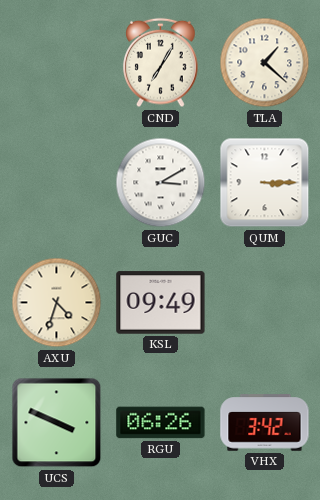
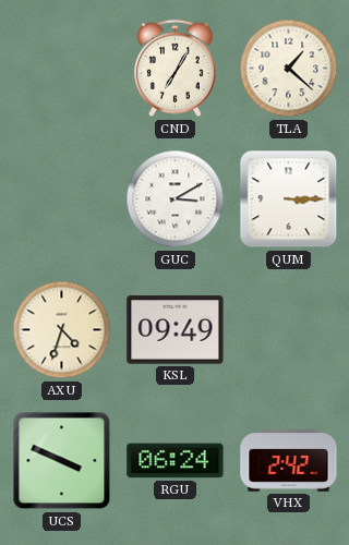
RGU: 06:26 -> 06:24
VHX: 3:42 -> 2:42
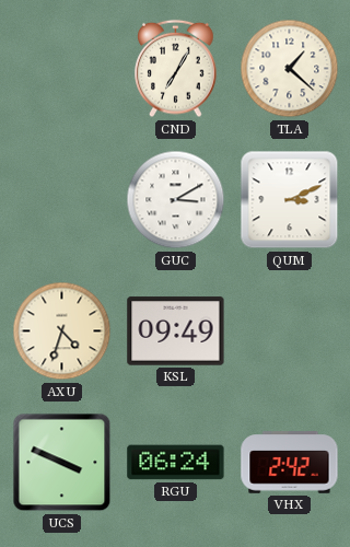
QUM: 3:15 -> 3:11
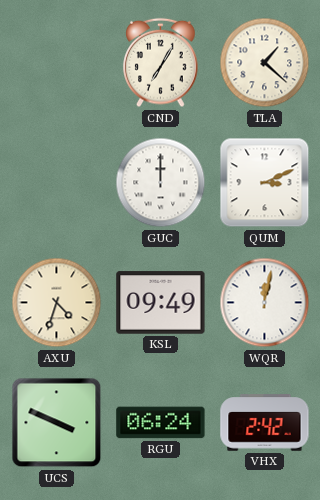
GUC: 3:10 -> 12:00
WQR: none -> 12:02
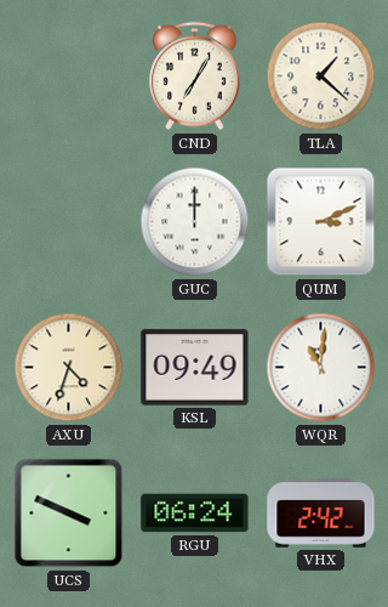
WQR: 12:02 -> 11:01
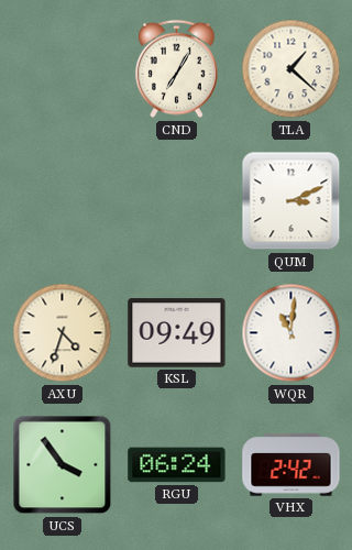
GUC: 12:00 -> none
UCS: 3:49 -> 3:54
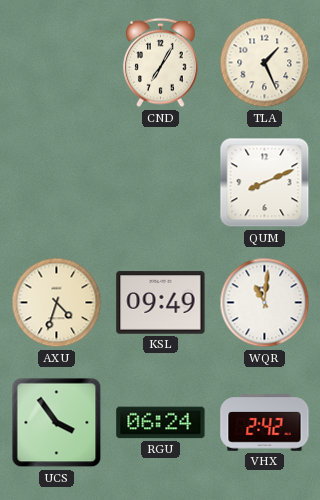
TLA: 1:22 -> 1:26
QUM: 3:11 -> 8:11
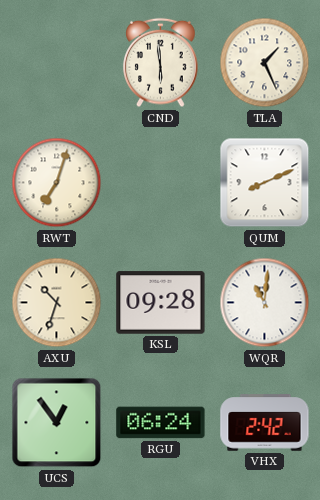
CND: 7:05 -> 5:59
RWT: none -> 7:03
AXU: 4:33 -> 10:33
KSL: 09:49 -> 09:28
UCS: 3:54 -> 12:54
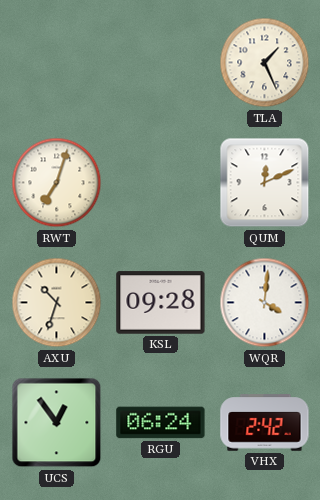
CND: 5:59 -> none
QUM: 8:11 -> 12:11
WQR: 11:01 -> 4:01
